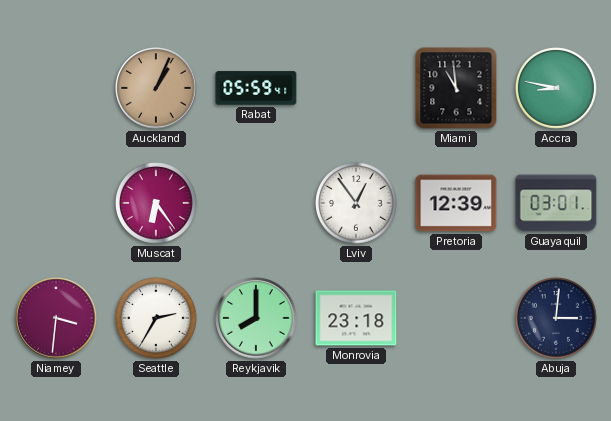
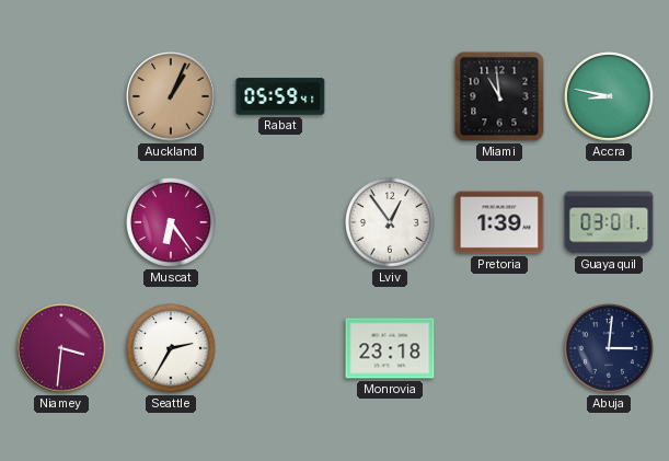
Pretoria: 12:39 -> 1:39
Reykjavik: 8:00 -> none
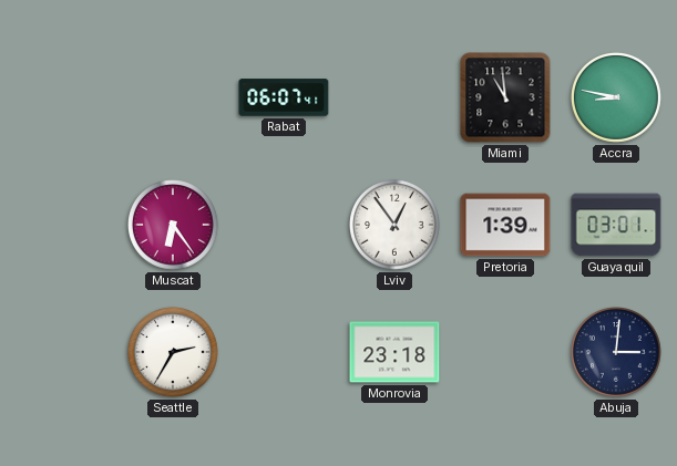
Auckland: 1:04 -> none
Rabat: 05:59 -> 06:07
Niamey: 3:31 -> none
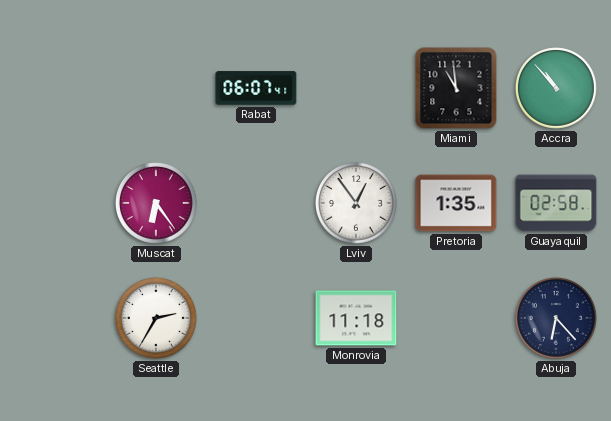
Accra: 8:47 -> 10:53
Pretoria: 1:39 -> 1:35
Guayaquil: 03:01 -> 02:58
Monrovia: 23:18 -> 11:18
Abuja: 3:01 -> 6:23
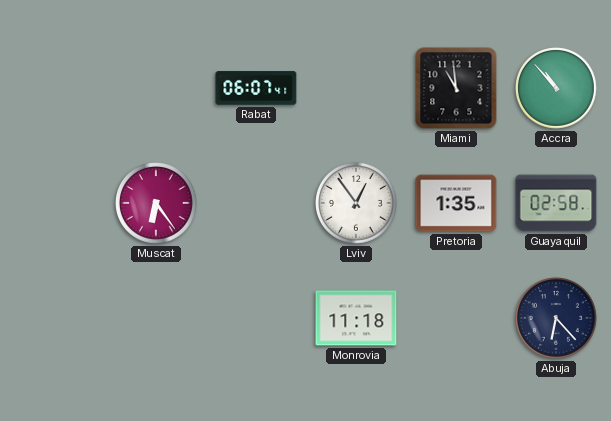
Seattle: 2:35 -> none
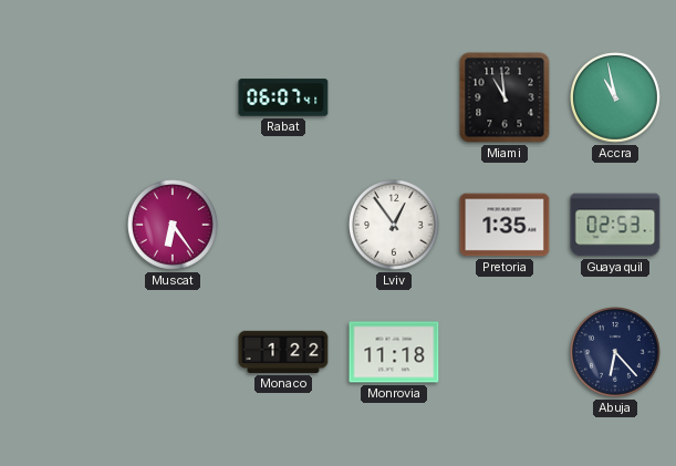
Accra: 10:53 -> 10:58
Guayaquil: 02:58 -> 02:53
Monaco: none -> 1:22
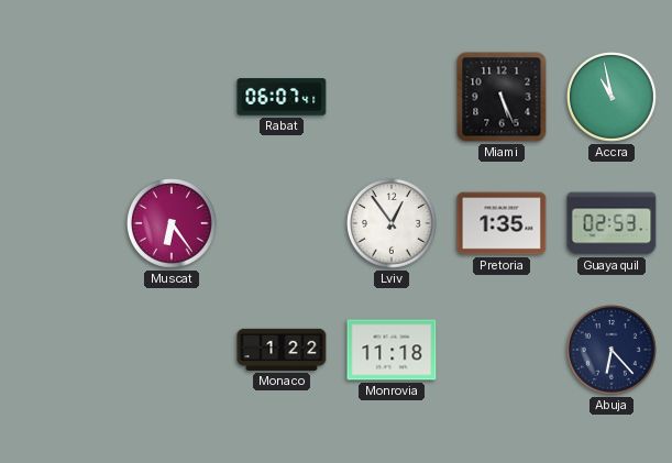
Miami: 10:59 -> 5:26
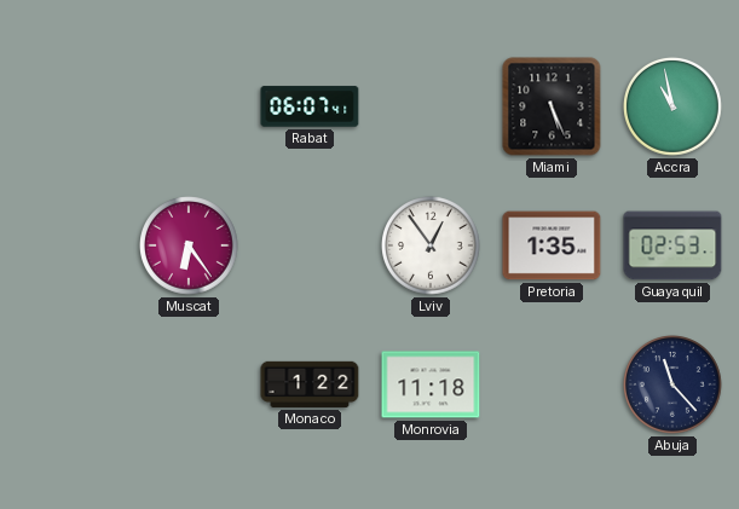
Abuja: 6:23 -> 11:23
